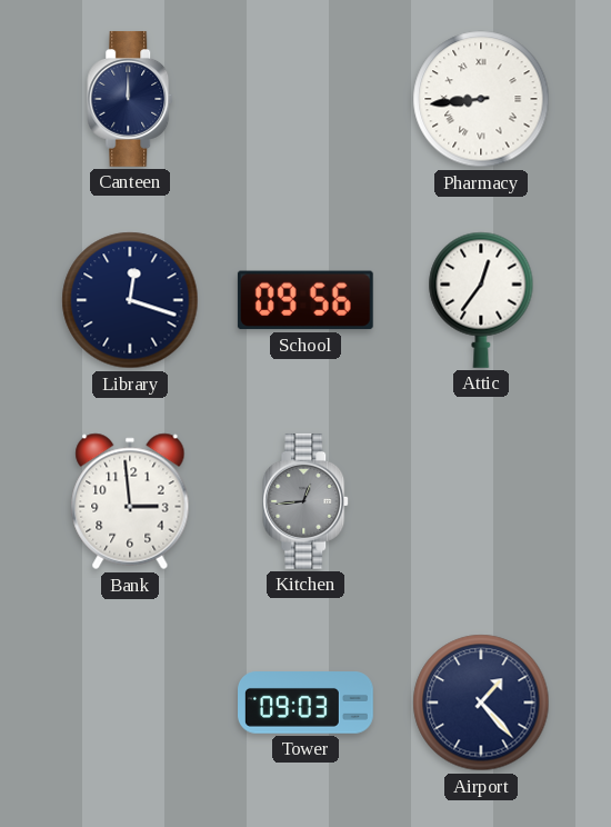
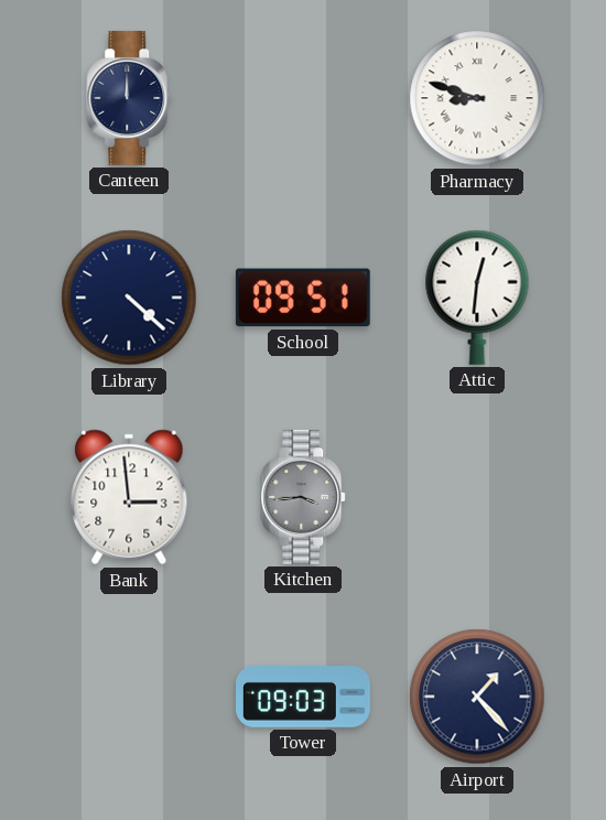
Pharmacy: 8:44 -> 8:48
Library: 12:18 -> 4:22
School: 09:56 -> 09:51
Attic: 12:36 -> 12:31
Kitchen: 12:44 -> 3:44
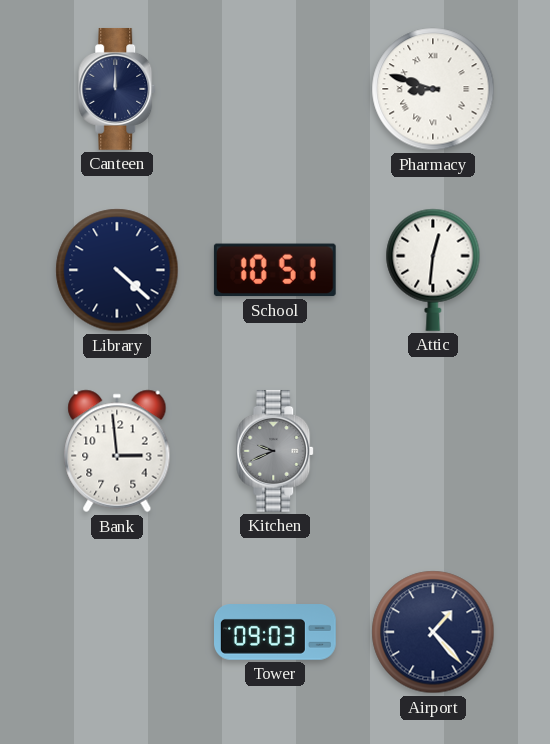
School: 09:51 -> 10:51
Kitchen: 3:44 -> 9:41
